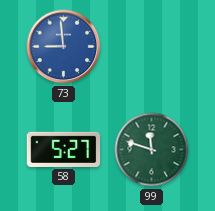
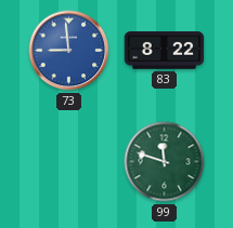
83: none -> 8:22
58: 5:27 -> none
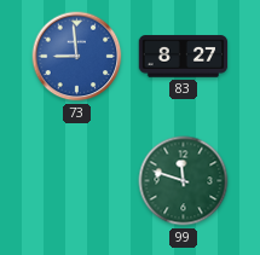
83: 8:22 -> 8:27
